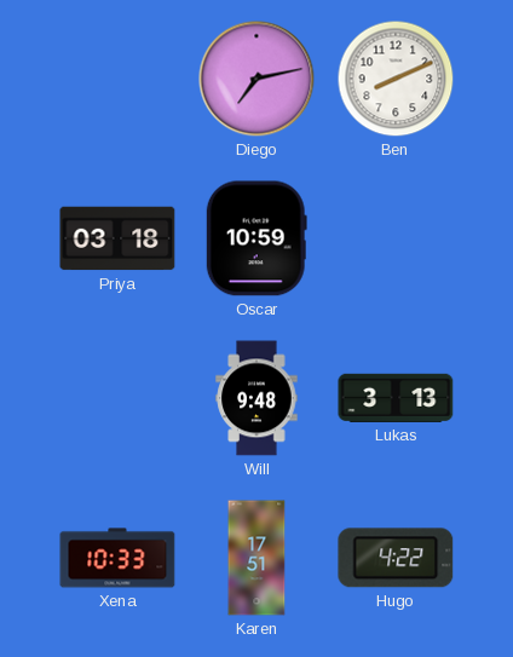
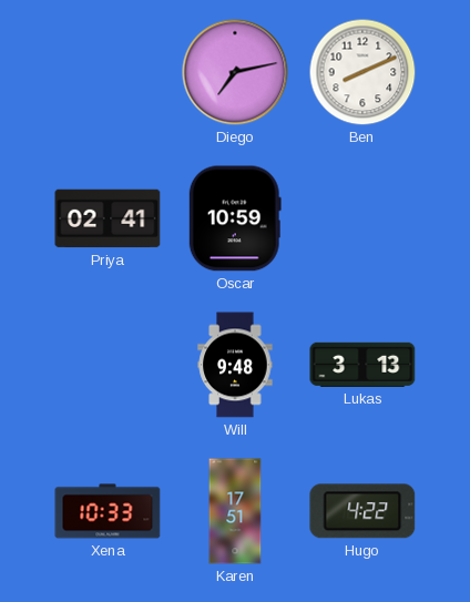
Priya: 03:18 -> 02:41
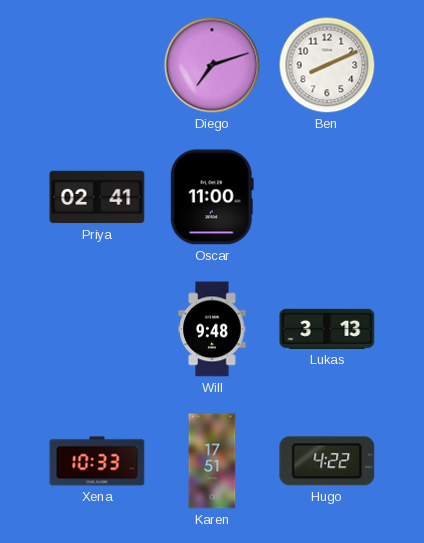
Diego: 7:13 -> 7:12
Oscar: 10:59 -> 11:00
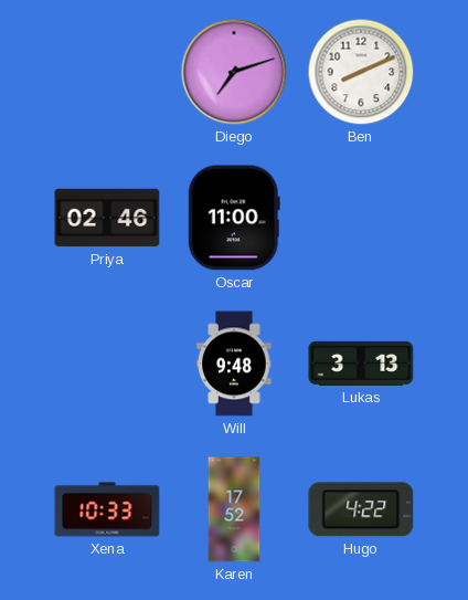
Priya: 02:41 -> 02:46
Karen: 17:51 -> 17:52
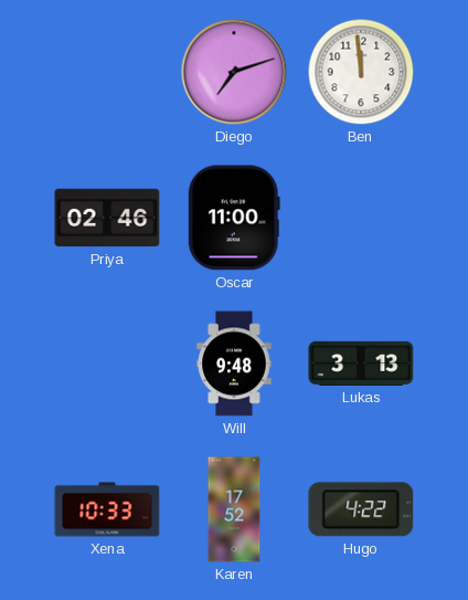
Ben: 8:11 -> 11:59
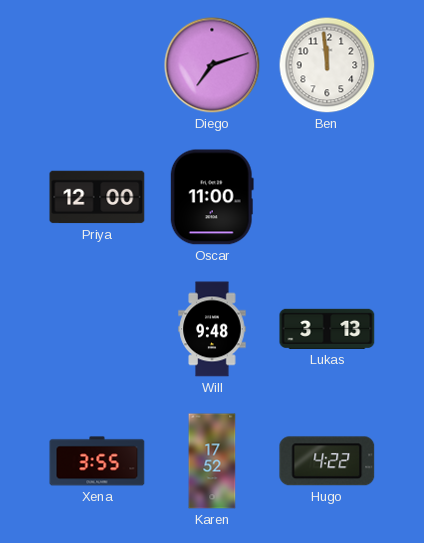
Priya: 02:46 -> 12:00
Xena: 10:33 -> 3:55
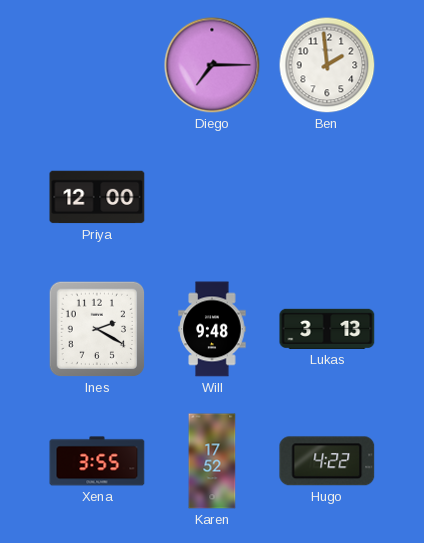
Diego: 7:12 -> 7:15
Ben: 11:59 -> 1:59
Oscar: 11:00 -> none
Ines: none -> 2:20
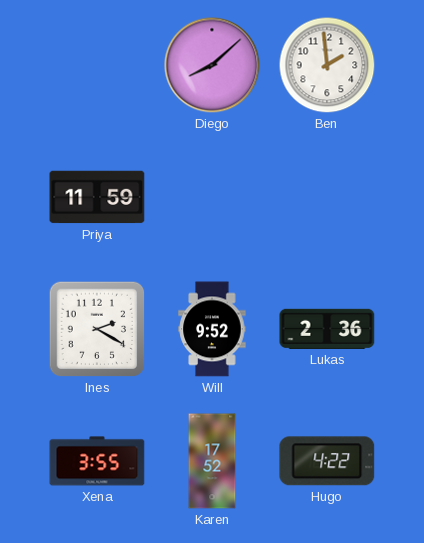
Diego: 7:15 -> 8:08
Priya: 12:00 -> 11:59
Will: 9:48 -> 9:52
Lukas: 3:13 -> 2:36
